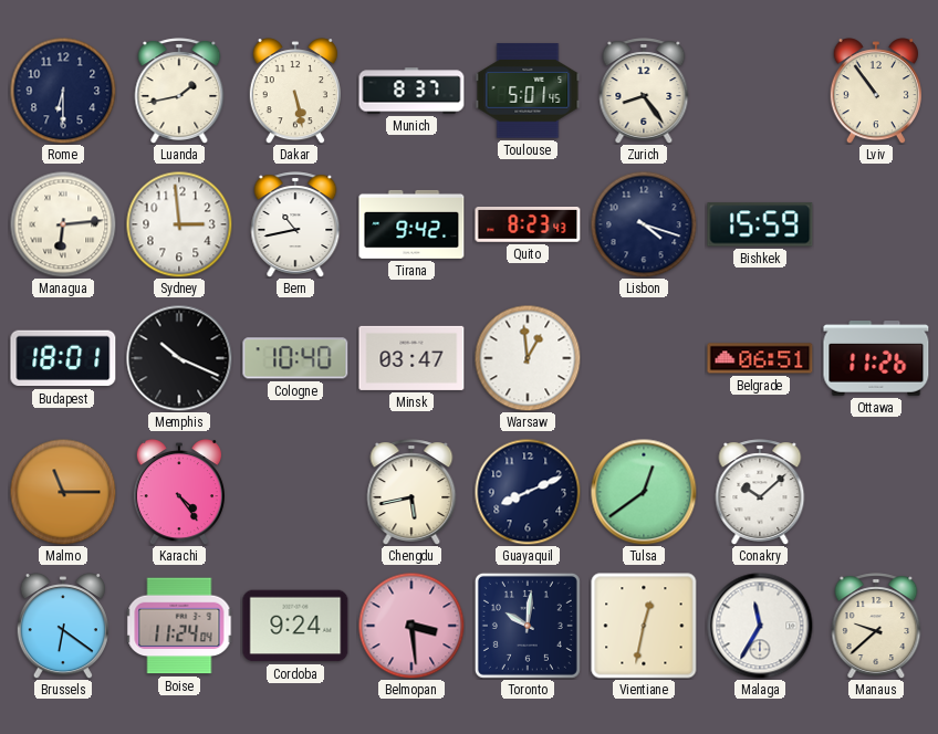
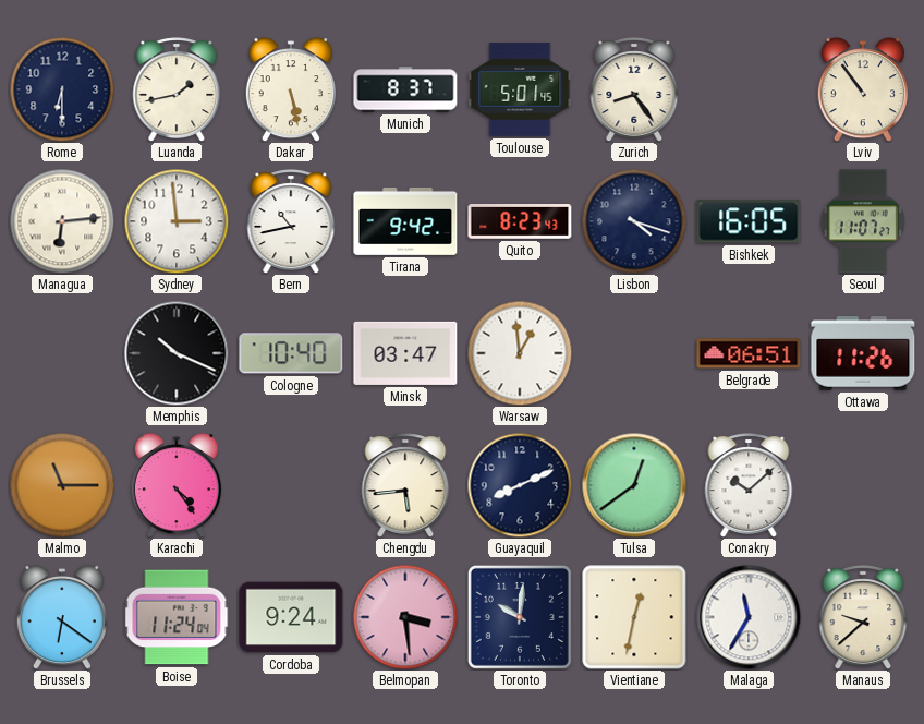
Bishkek: 15:59 -> 16:05
Seoul: none -> 11:07
Budapest: 18:01 -> none
Chengdu: 5:43 -> 5:44
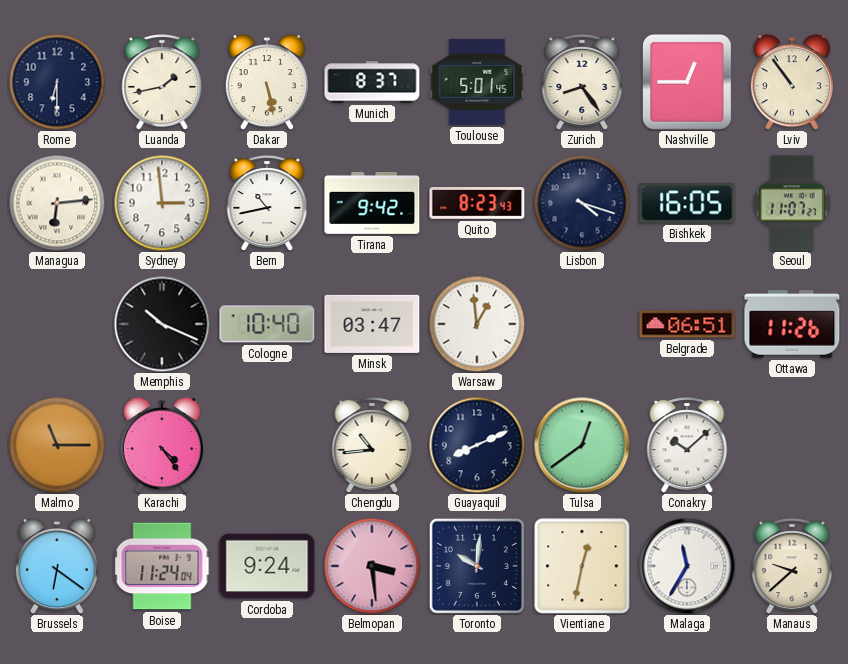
Nashville: none -> 12:45
Chengdu: 5:44 -> 10:44
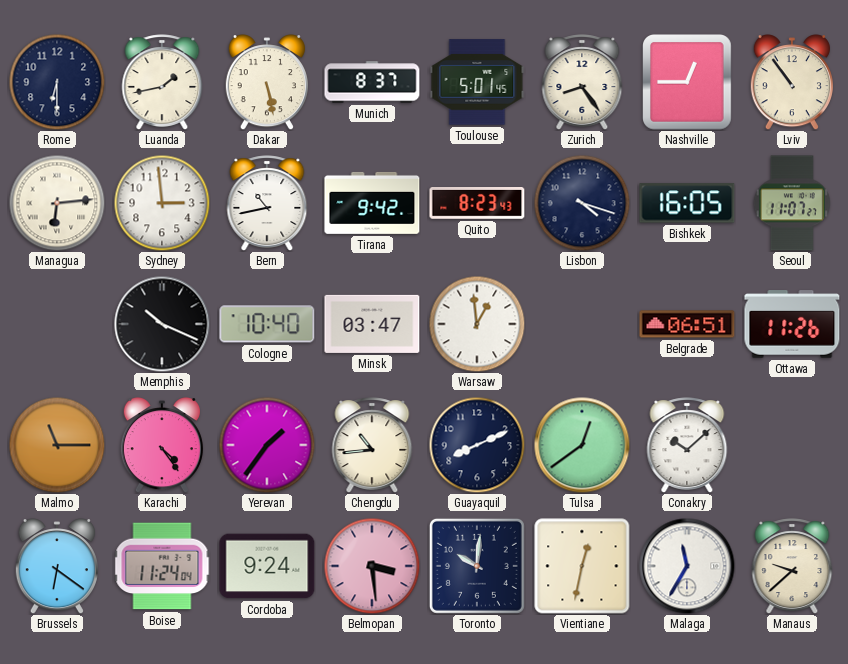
Yerevan: none -> 1:36
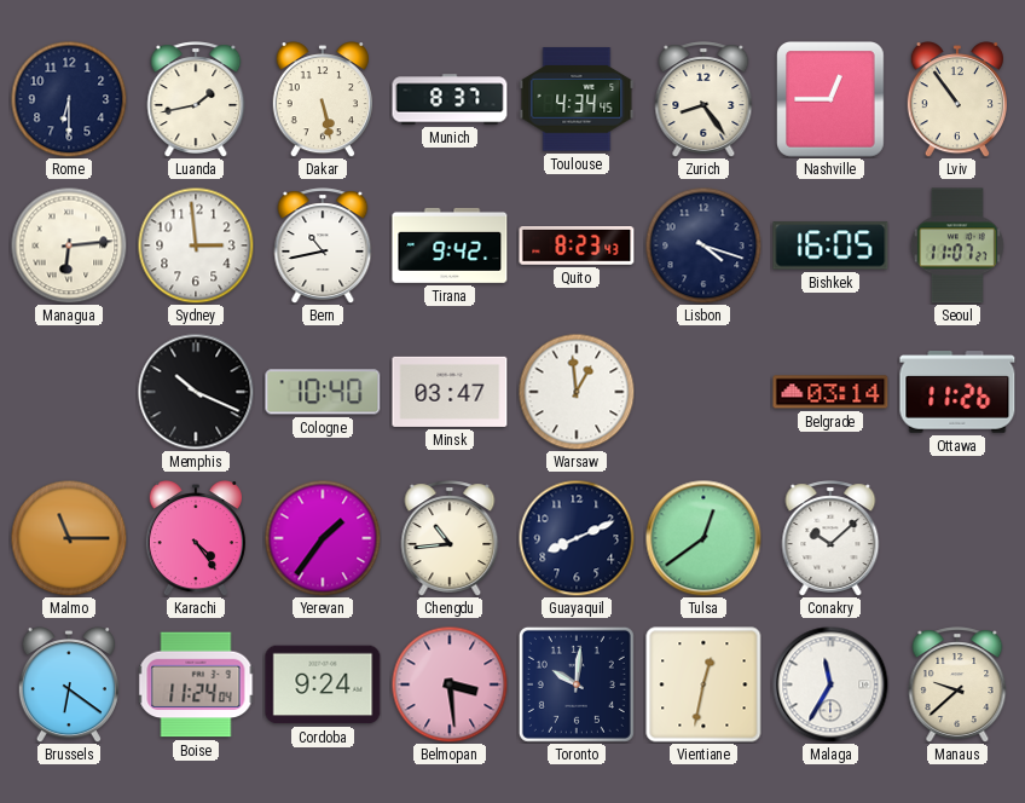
Toulouse: 5:01 -> 4:34
Belgrade: 06:51 -> 03:14
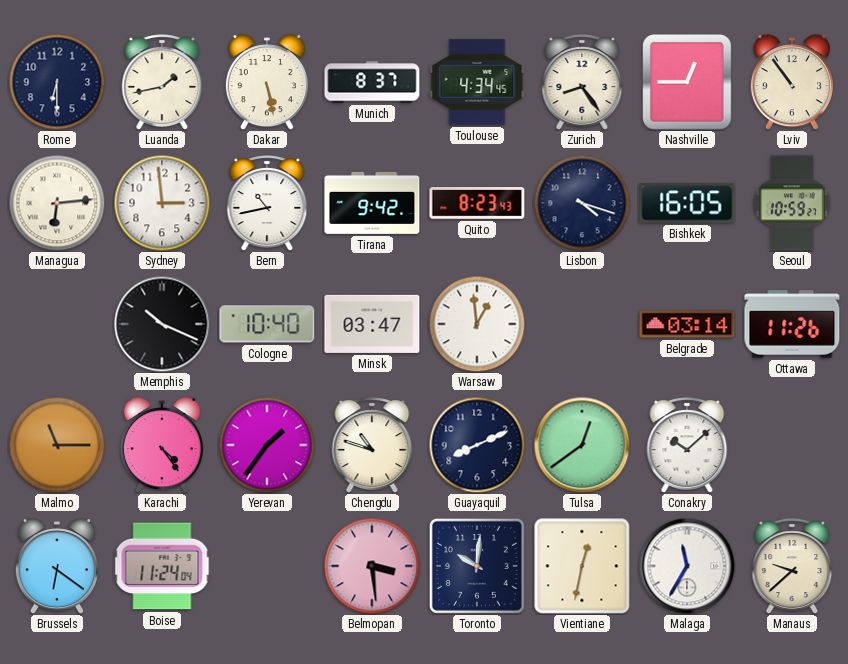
Seoul: 11:07 -> 10:59
Chengdu: 10:44 -> 10:48
Cordoba: 9:24 -> none
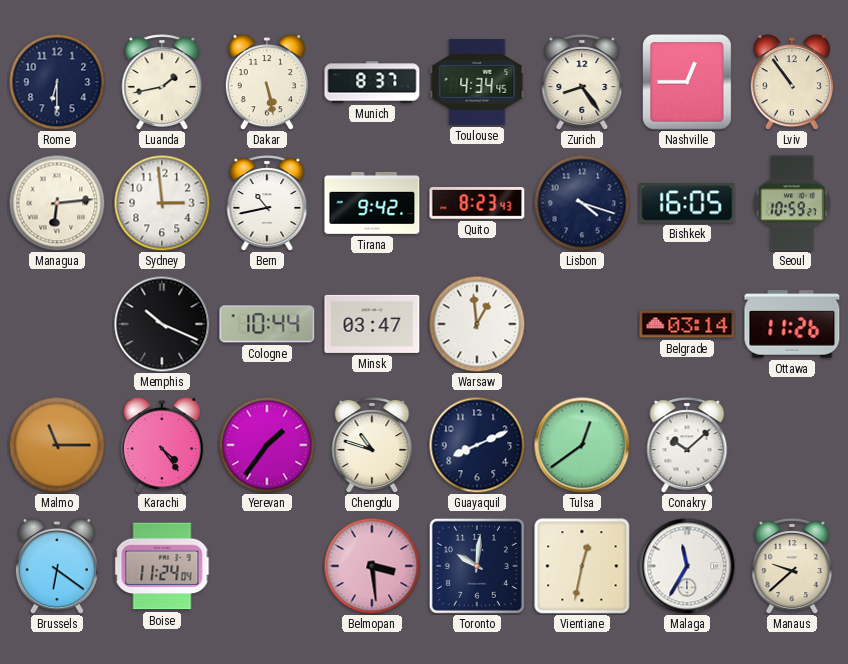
Cologne: 10:40 -> 10:44
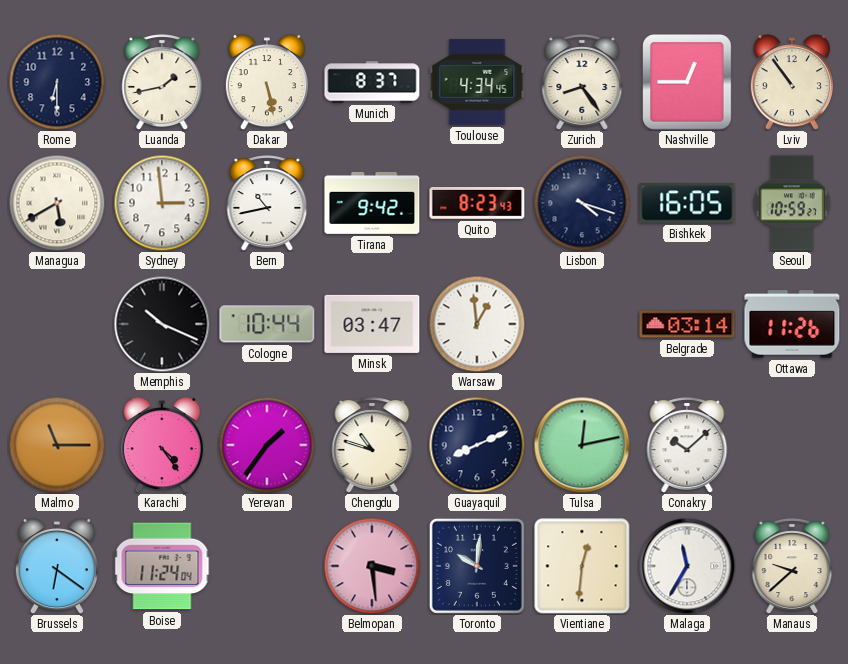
Managua: 6:14 -> 5:40
Tulsa: 12:39 -> 12:13
Vientiane: 12:32 -> 12:31
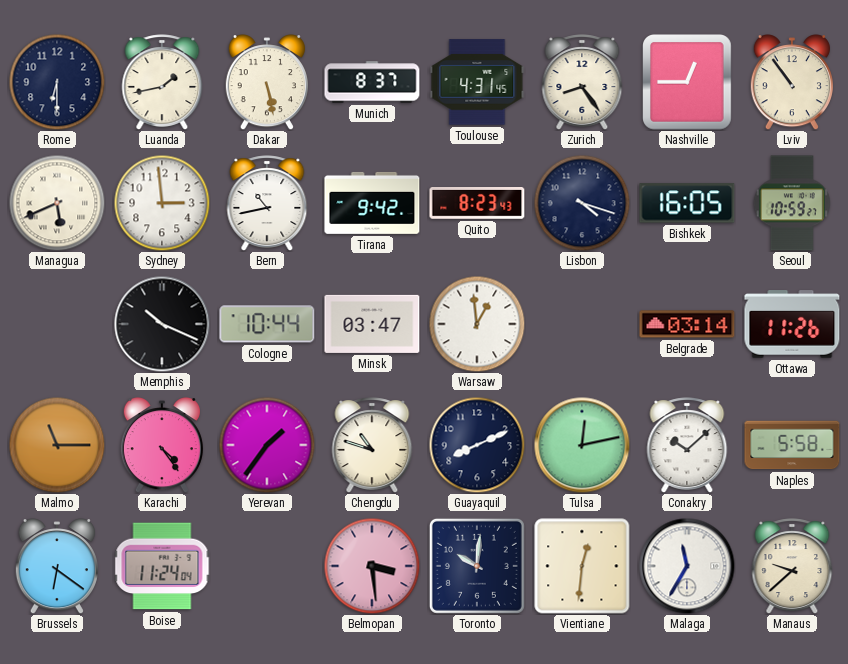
Toulouse: 4:34 -> 4:31
Managua: 5:40 -> 5:41
Naples: none -> 5:58
